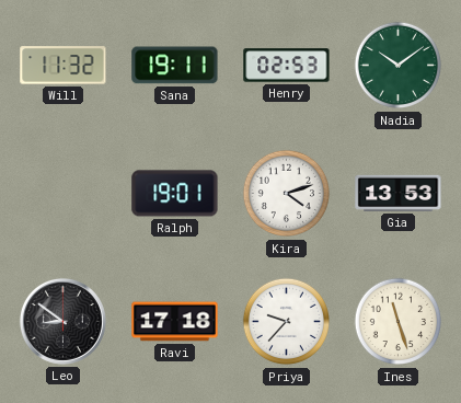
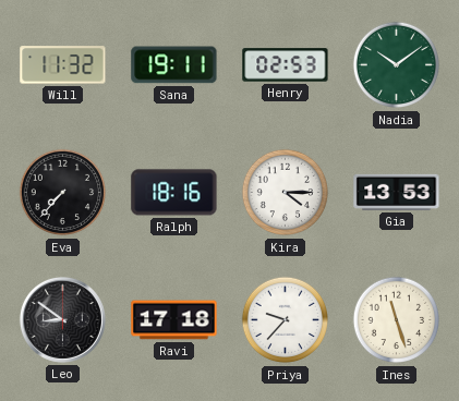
Eva: none -> 7:37
Ralph: 19:01 -> 18:16
Kira: 4:12 -> 4:15
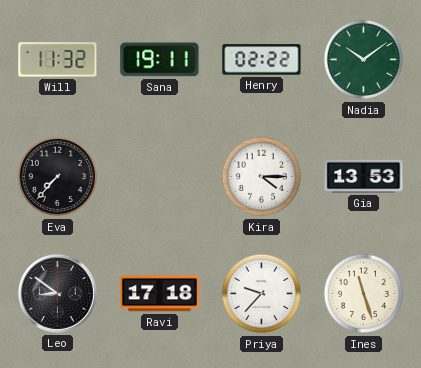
Henry: 02:53 -> 02:22
Ralph: 18:16 -> none
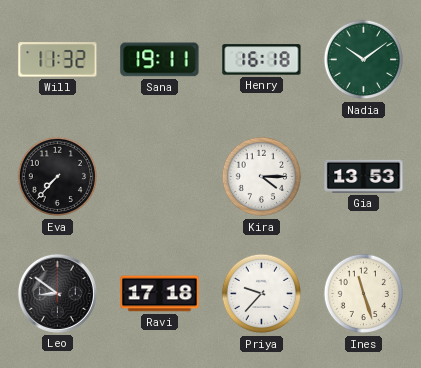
Henry: 02:22 -> 16:18
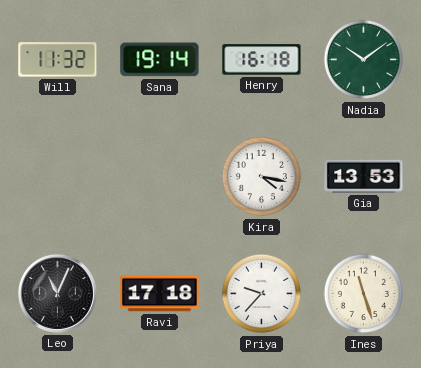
Sana: 19:11 -> 19:14
Eva: 7:37 -> none
Kira: 4:15 -> 4:17
Leo: 8:51 -> 11:04
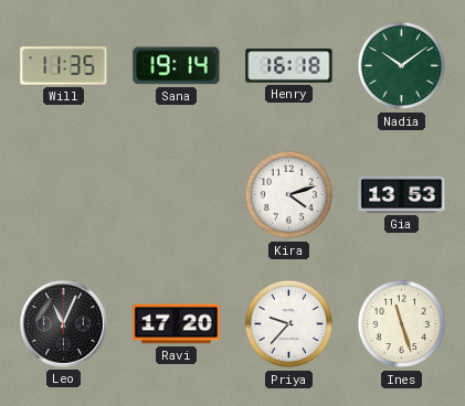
Will: 11:32 -> 11:35
Kira: 4:17 -> 4:12
Ravi: 17:18 -> 17:20
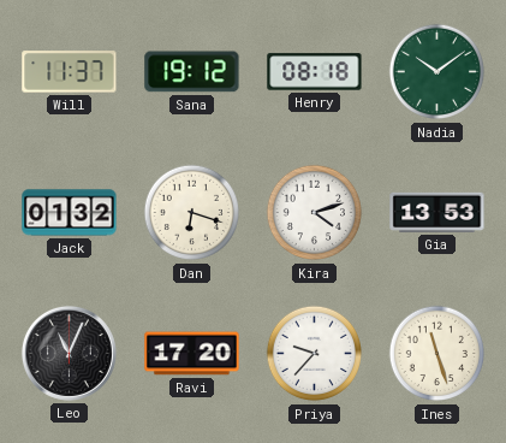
Will: 11:35 -> 11:37
Sana: 19:14 -> 19:12
Henry: 16:18 -> 08:18
Jack: none -> 01:32
Dan: none -> 6:18
